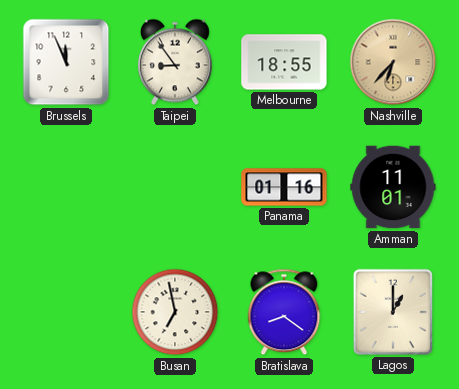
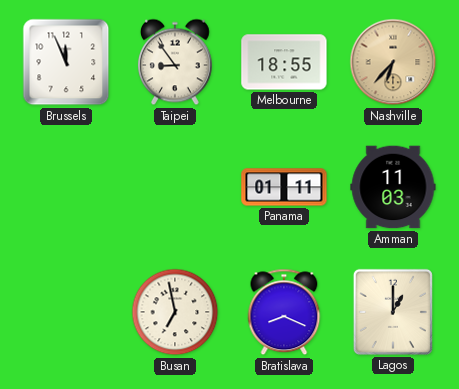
Panama: 01:16 -> 01:11
Amman: 11:01 -> 11:03
Bratislava: 8:21 -> 8:19
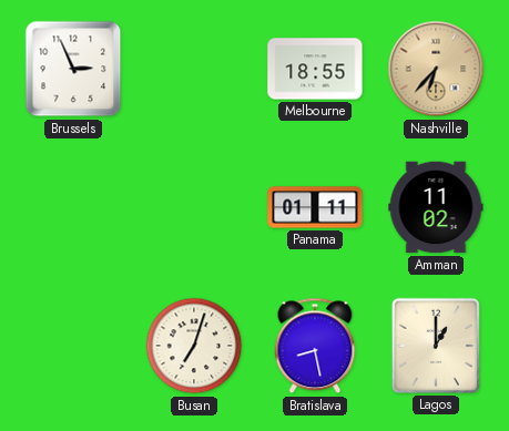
Brussels: 11:56 -> 2:56
Taipei: 8:54 -> none
Amman: 11:03 -> 11:02
Busan: 6:58 -> 7:03
Bratislava: 8:19 -> 8:28
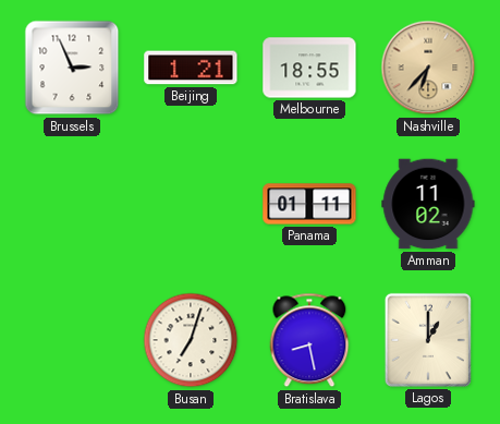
Beijing: none -> 1:21
